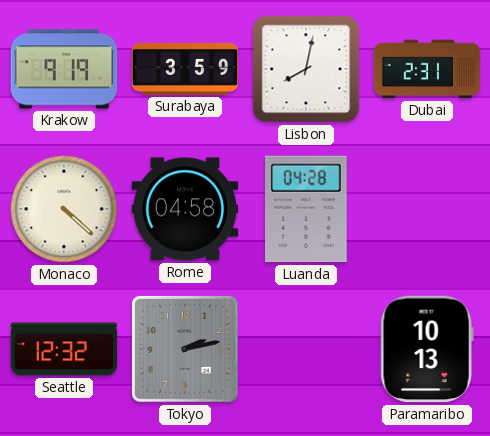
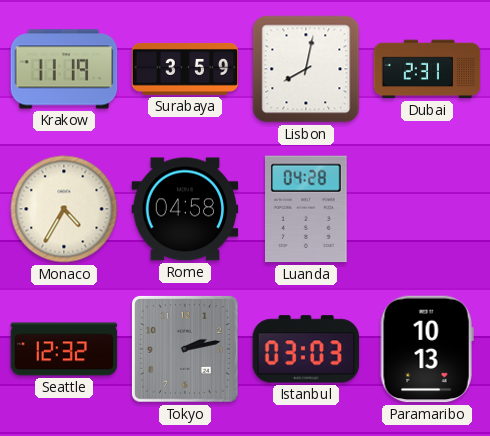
Krakow: 9:19 -> 11:19
Monaco: 4:22 -> 4:35
Istanbul: none -> 03:03
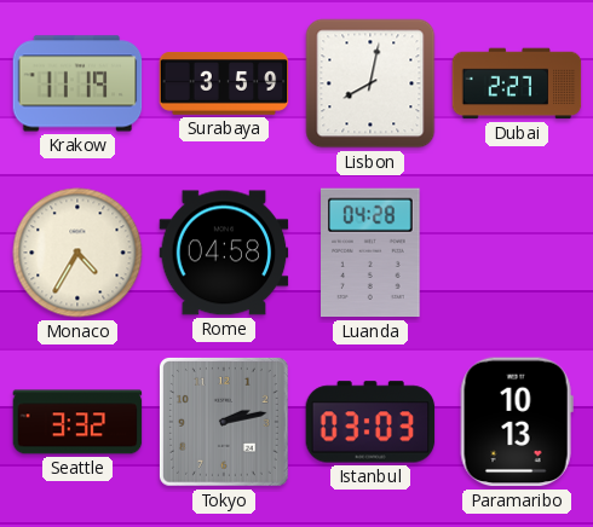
Dubai: 2:31 -> 2:27
Seattle: 12:32 -> 3:32
